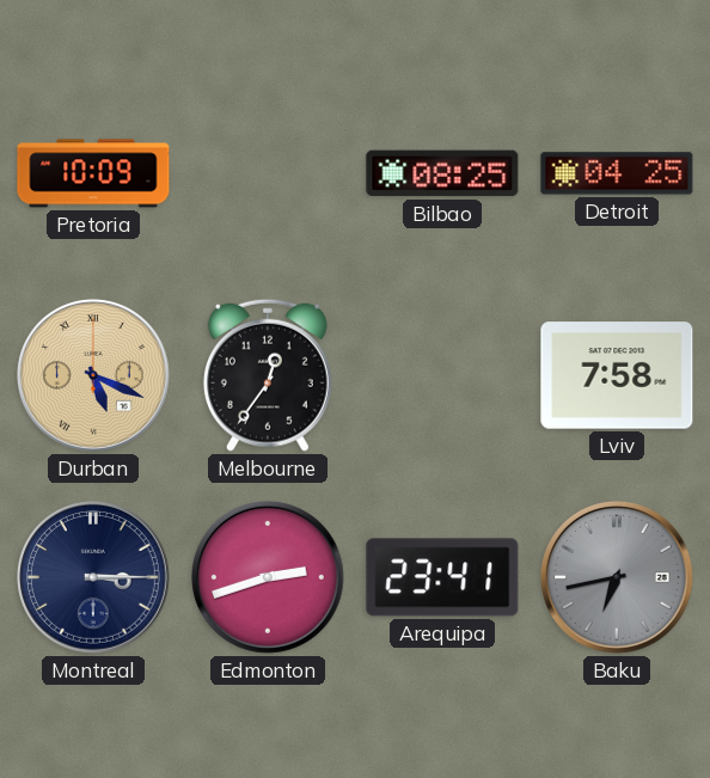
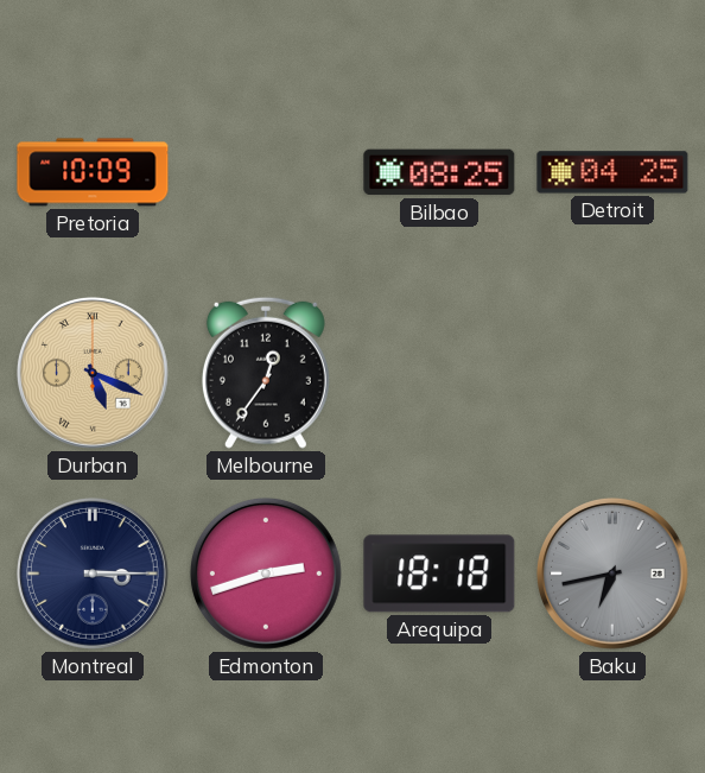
Lviv: 7:58 -> none
Arequipa: 23:41 -> 18:18
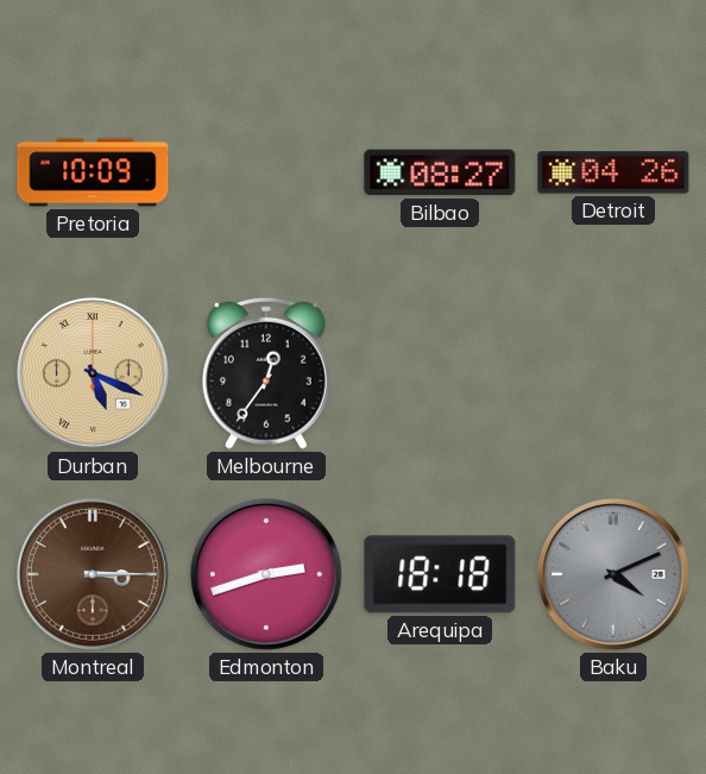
Bilbao: 08:25 -> 08:27
Detroit: 04:25 -> 04:26
Montreal dial: navy -> brown
Baku: 6:43 -> 4:11
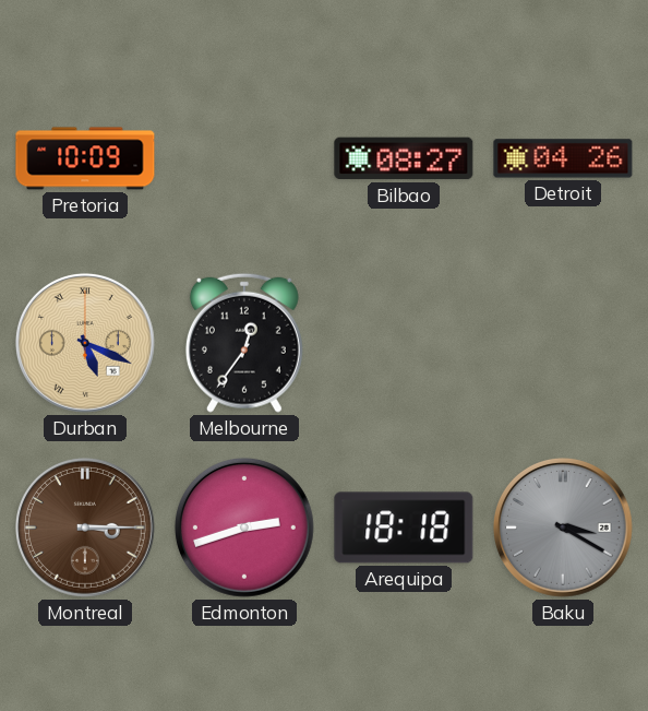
Baku: 4:11 -> 3:20
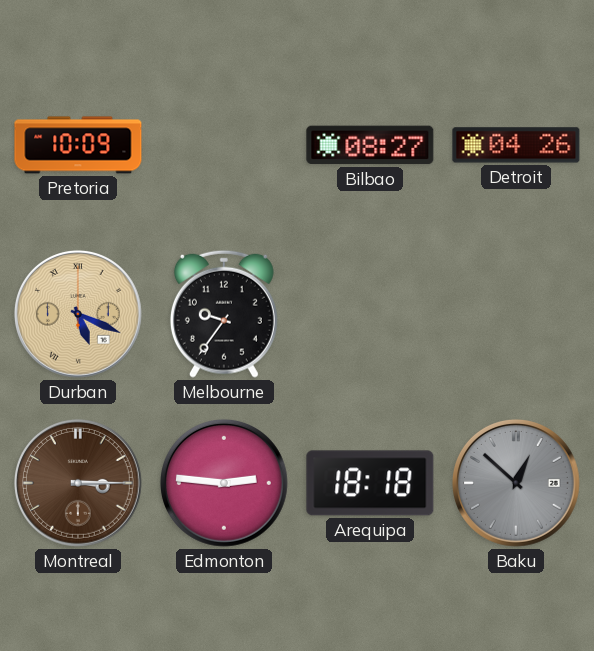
Melbourne: 12:36 -> 9:36
Edmonton: 2:42 -> 2:46
Baku: 3:20 -> 12:52
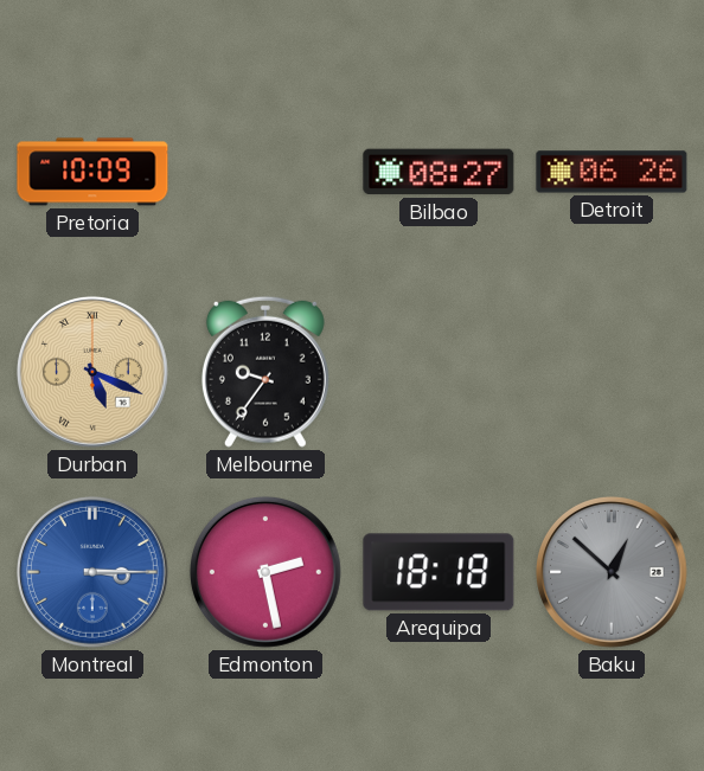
Detroit: 04:26 -> 06:26
Montreal dial: brown -> blue
Edmonton: 2:46 -> 2:28
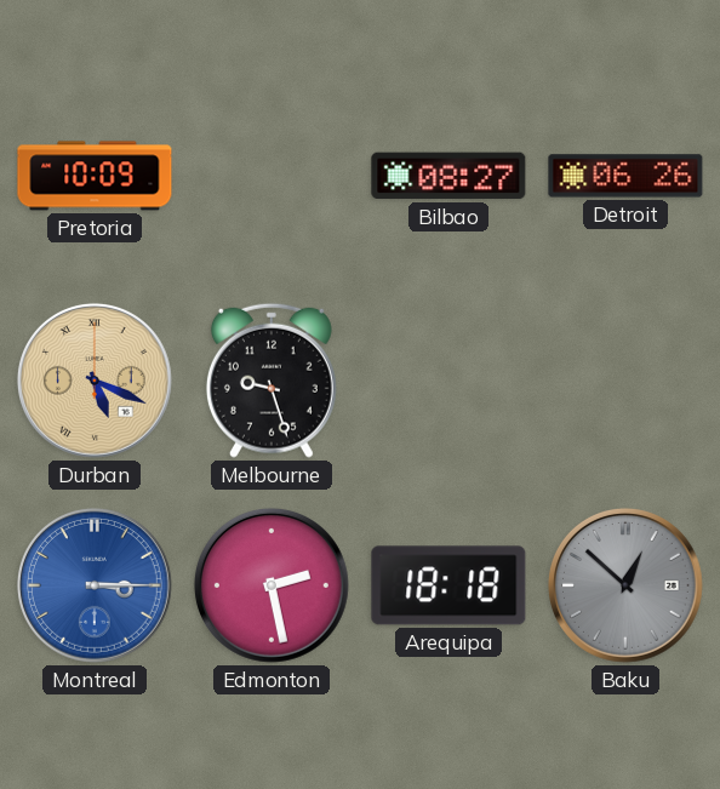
Melbourne: 9:36 -> 9:27
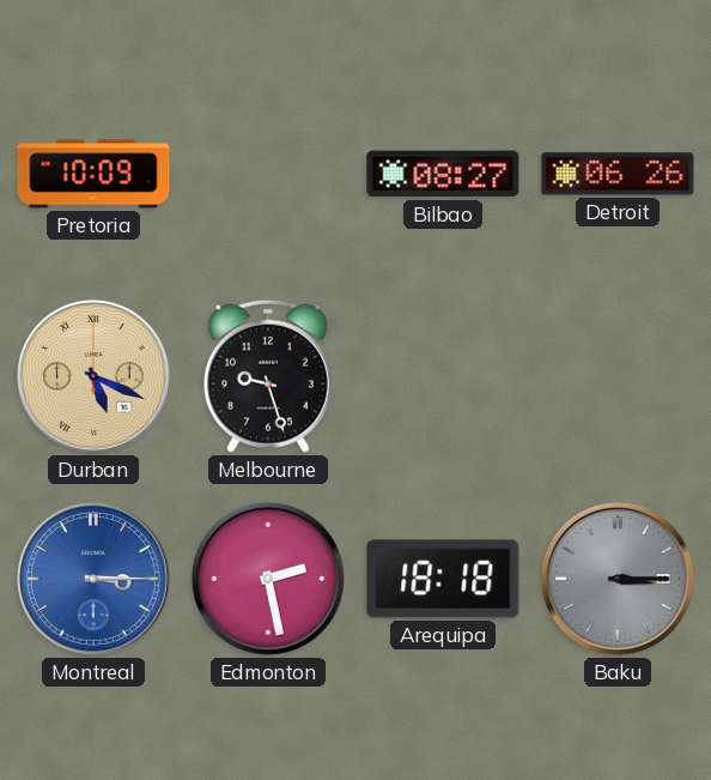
Baku: 12:52 -> 3:15
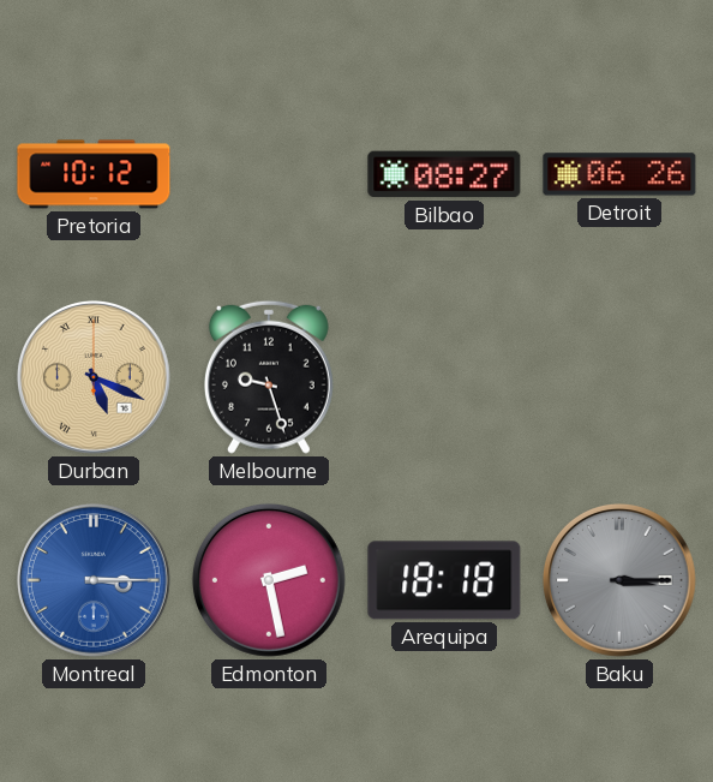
Pretoria: 10:09 -> 10:12
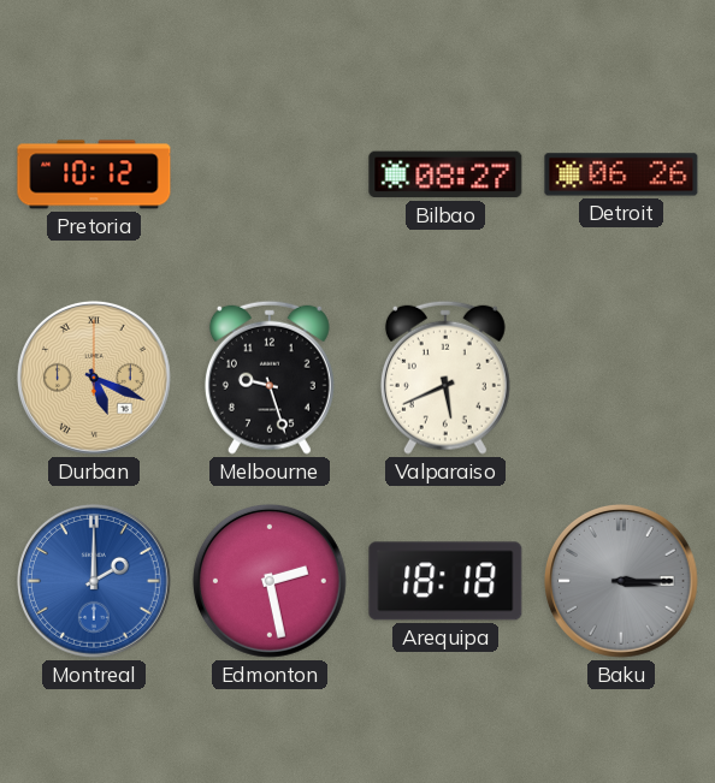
Valparaiso: none -> 5:41
Montreal: 3:15 -> 2:00
